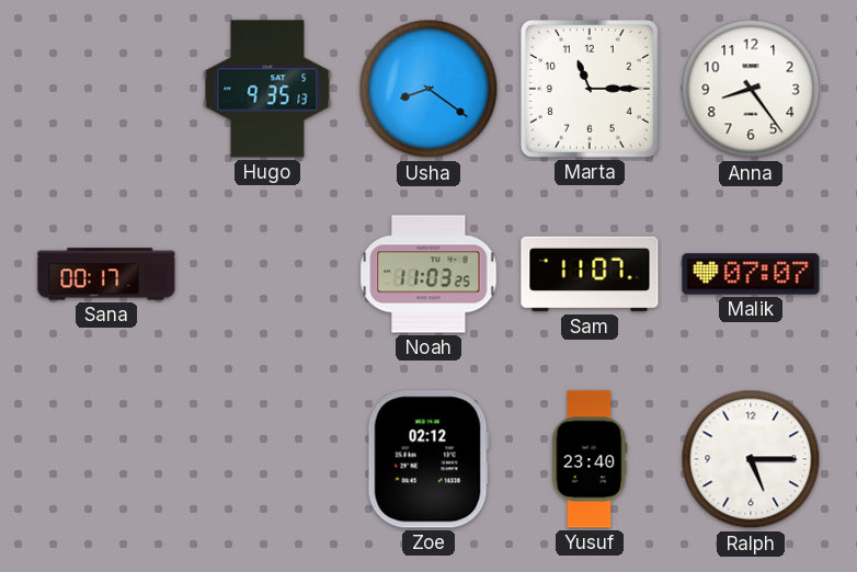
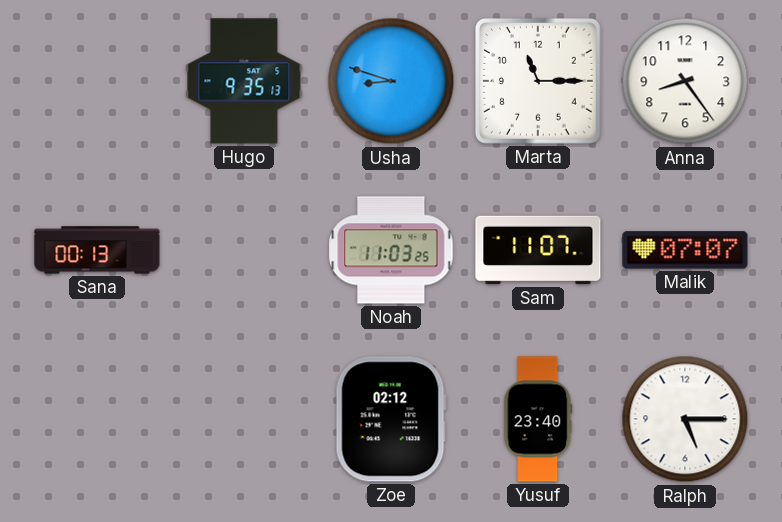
Usha: 8:21 -> 8:48
Sana: 00:17 -> 00:13
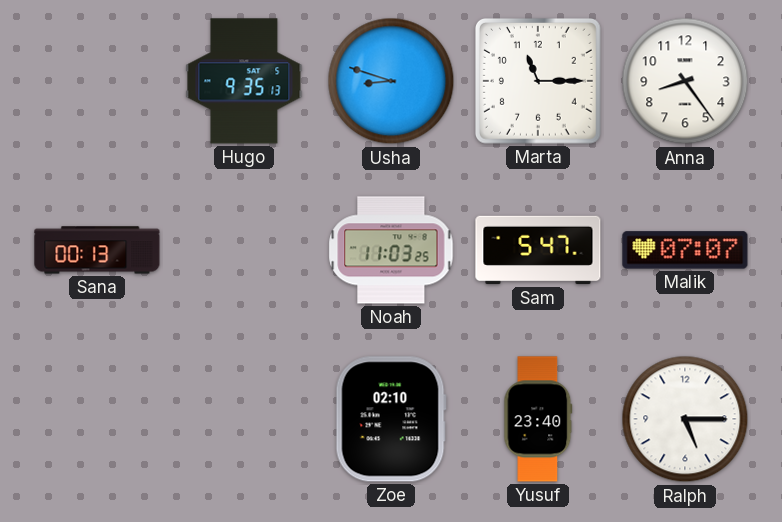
Sam: 11:07 -> 5:47
Zoe: 02:12 -> 02:10
